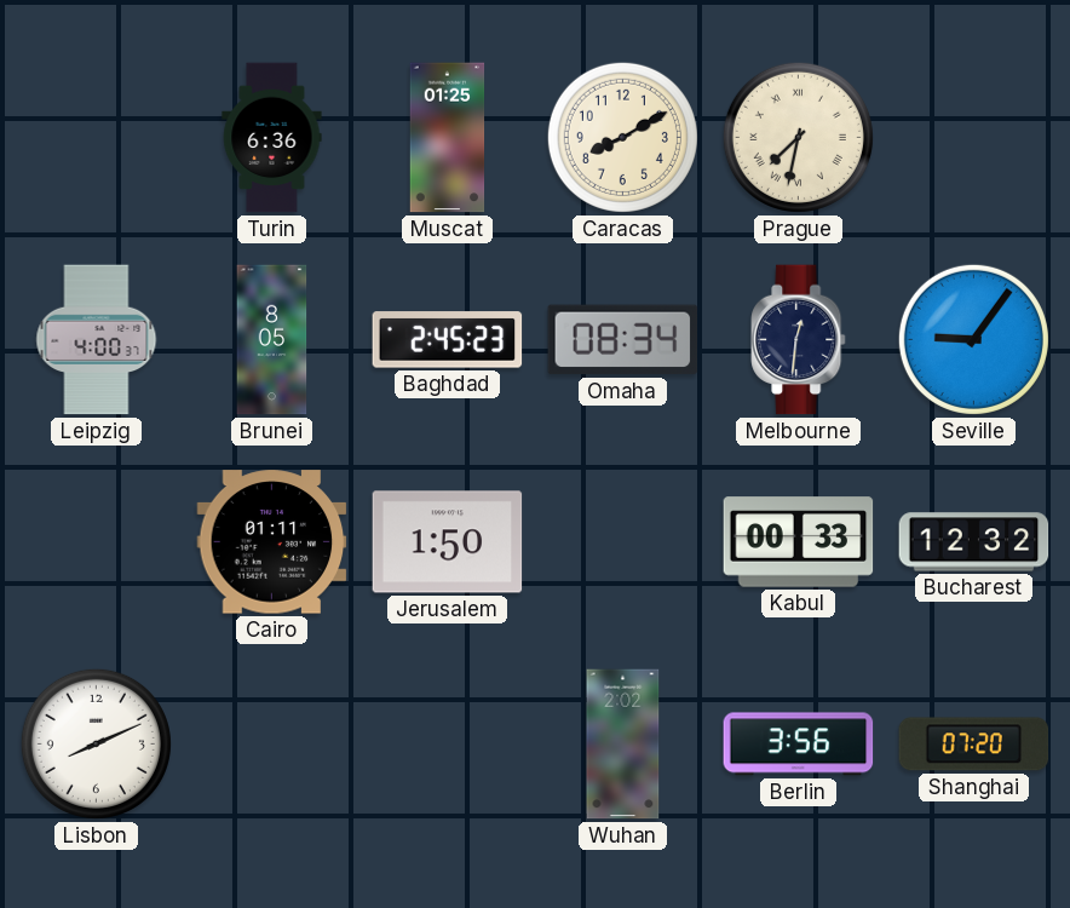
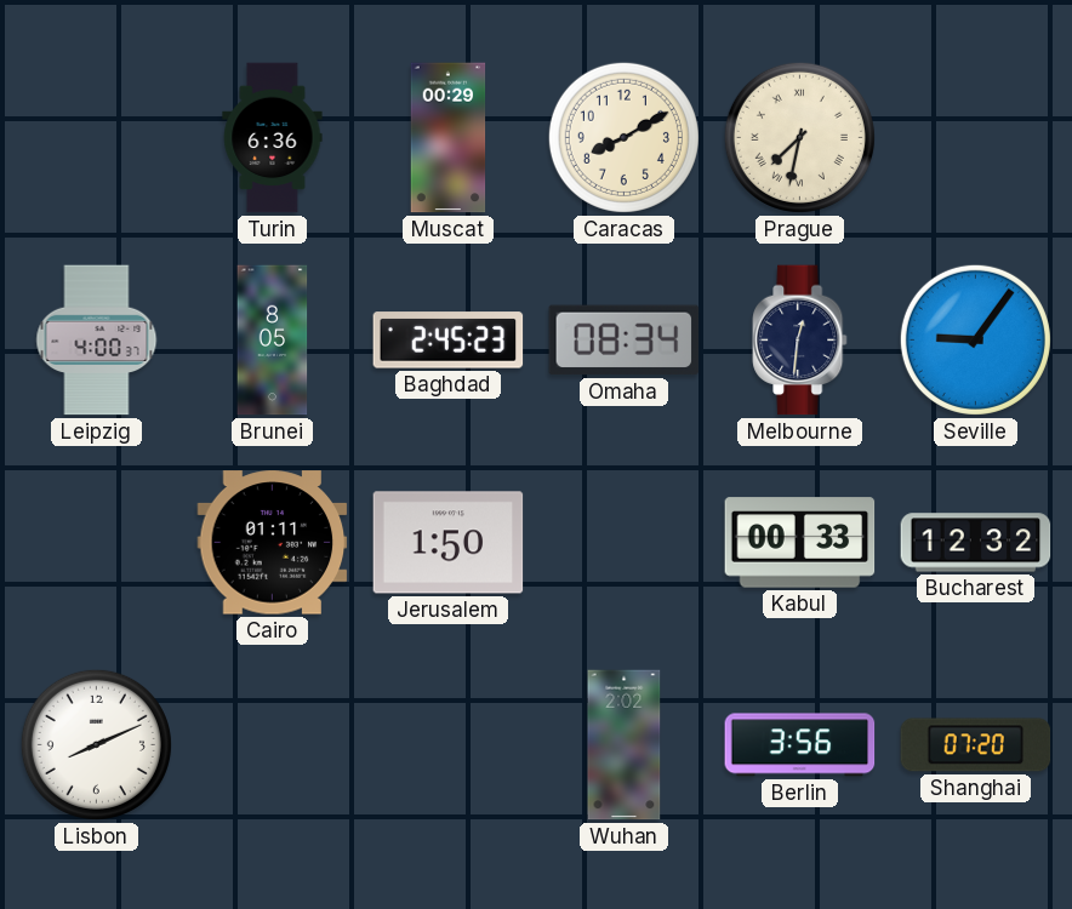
Muscat: 01:25 -> 00:29
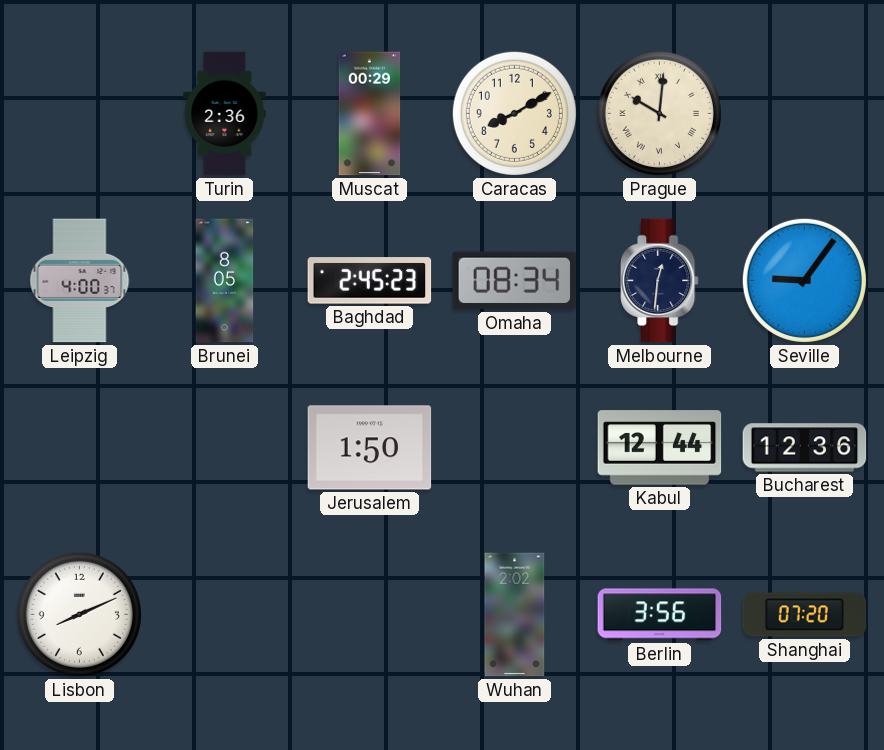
Turin: 6:36 -> 2:36
Prague: 7:32 -> 10:01
Cairo: 01:11 -> none
Kabul: 00:33 -> 12:44
Bucharest: 12:32 -> 12:36
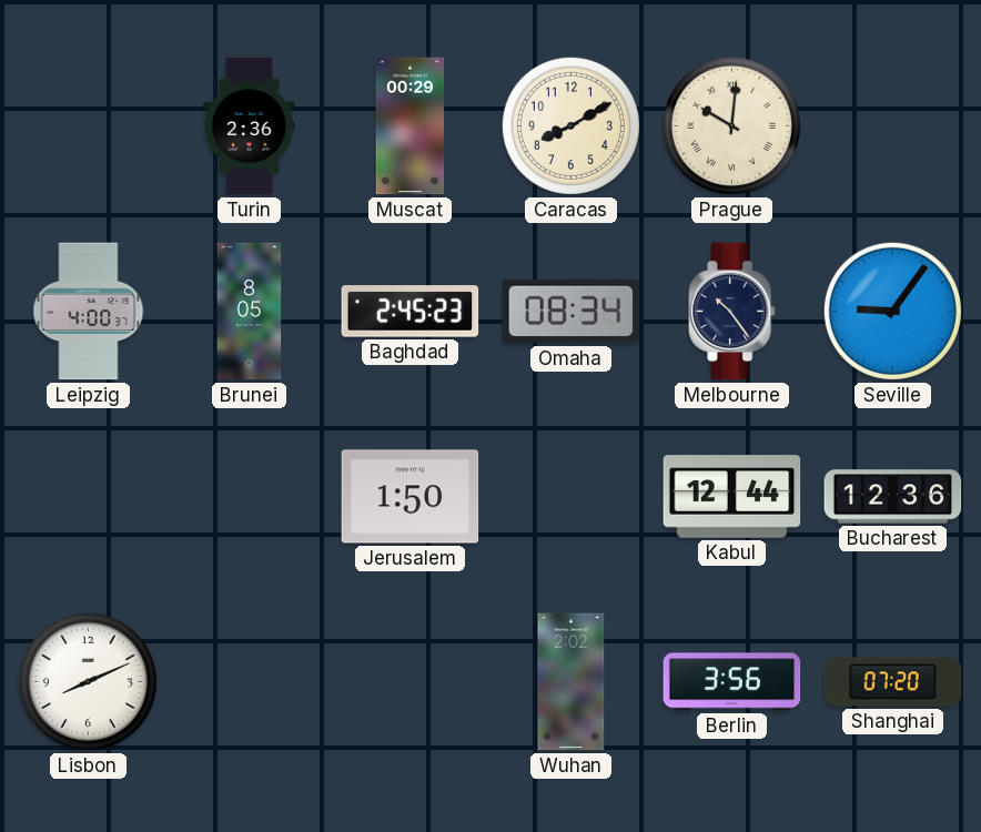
Melbourne: 12:31 -> 10:24
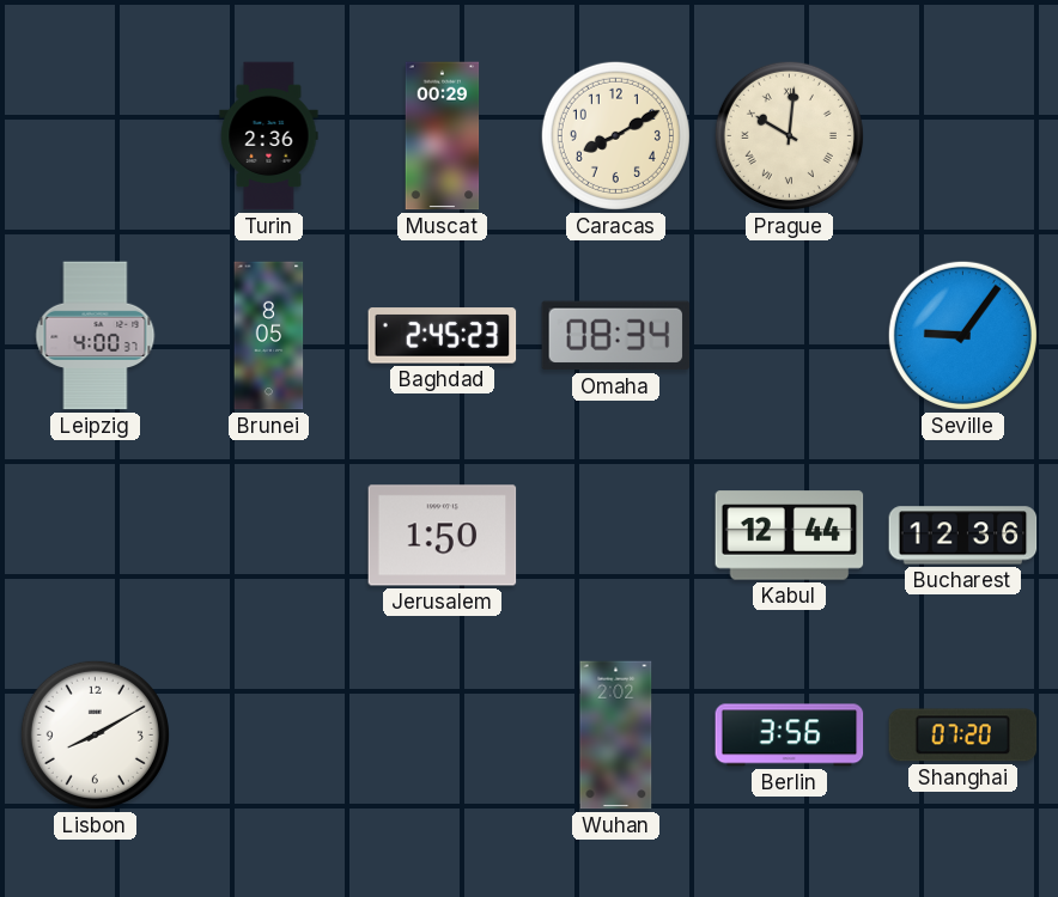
Melbourne: 10:24 -> none
Lisbon: 8:11 -> 8:10
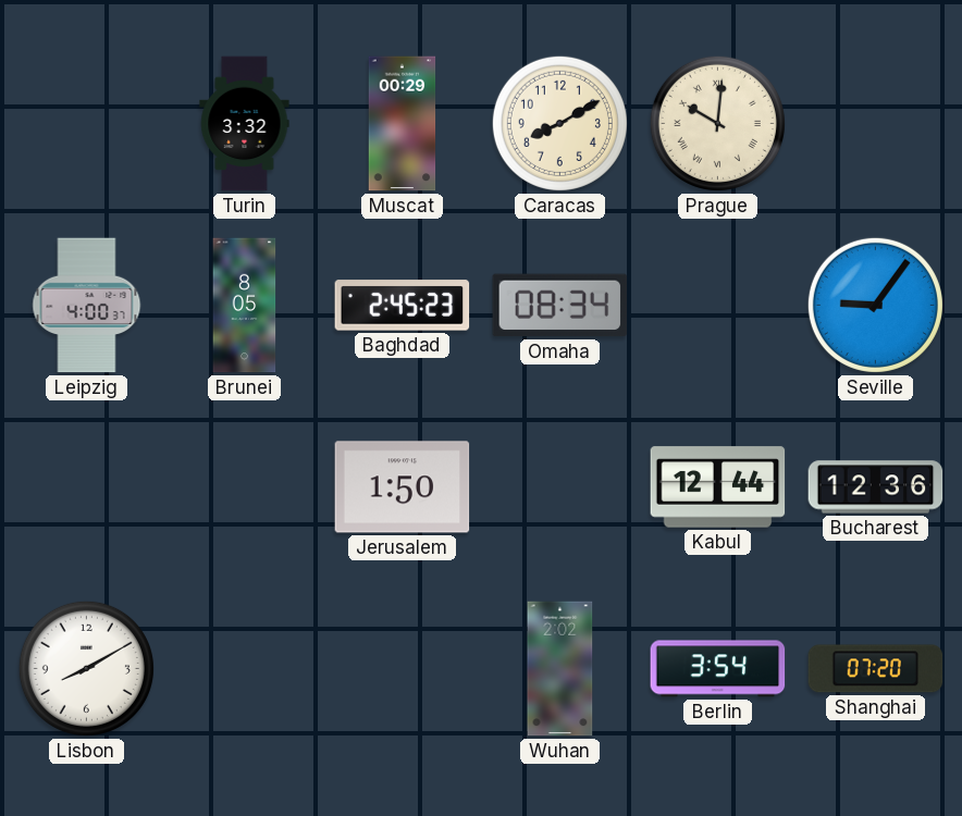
Turin: 2:36 -> 3:32
Berlin: 3:56 -> 3:54
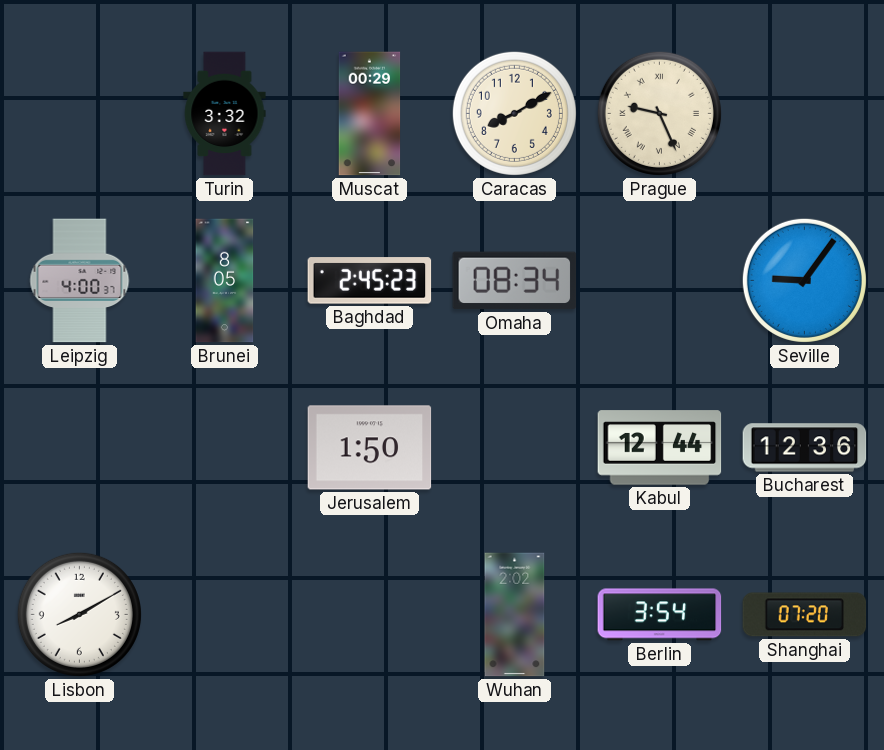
Prague: 10:01 -> 9:26
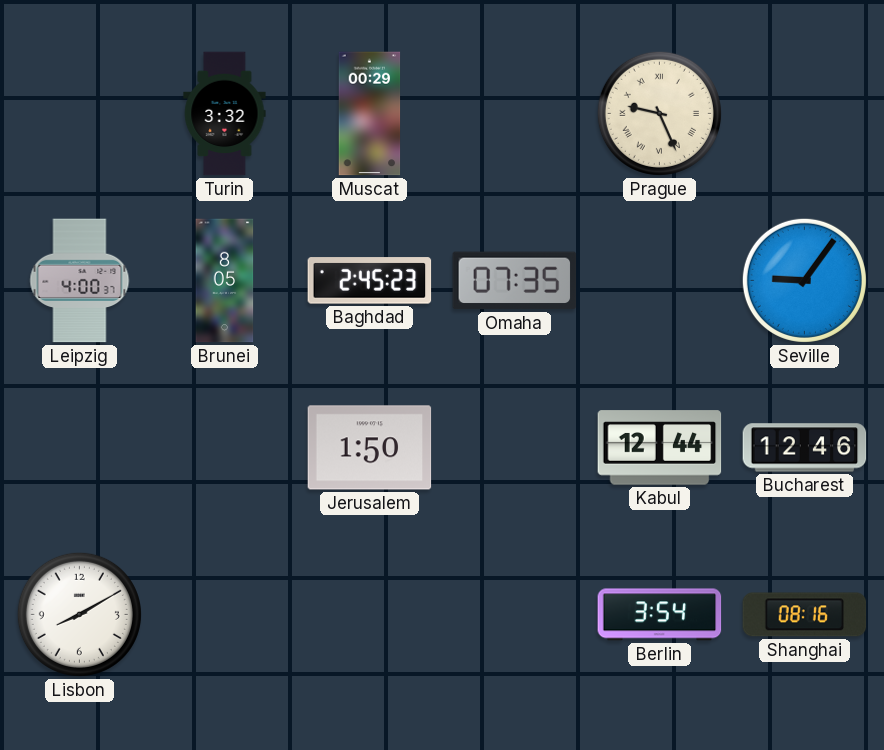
Caracas: 8:10 -> none
Omaha: 08:34 -> 07:35
Bucharest: 12:36 -> 12:46
Wuhan: 2:02 -> none
Shanghai: 07:20 -> 08:16
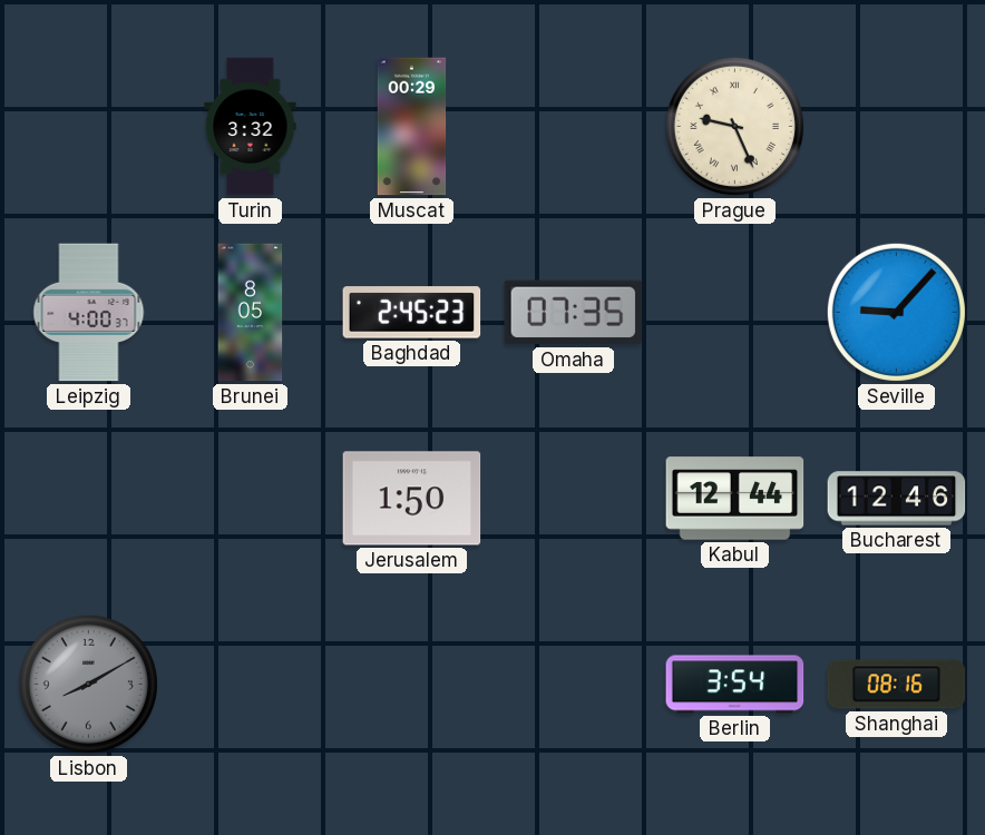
Seville: 9:06 -> 9:07
Lisbon dial: white -> grey
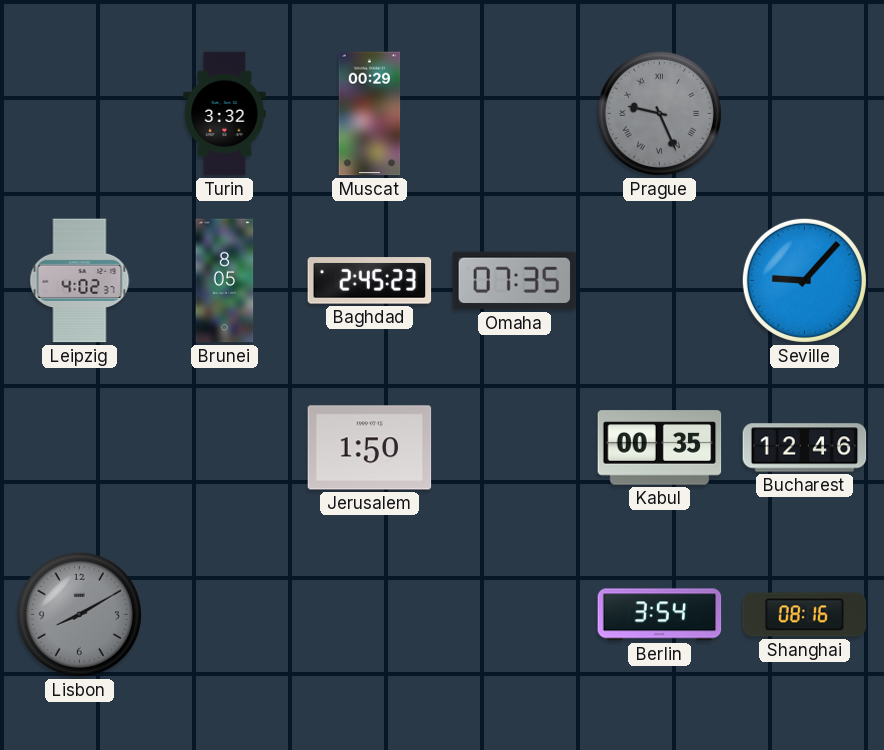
Prague dial: cream -> grey
Leipzig: 4:00 -> 4:02
Kabul: 12:44 -> 00:35
